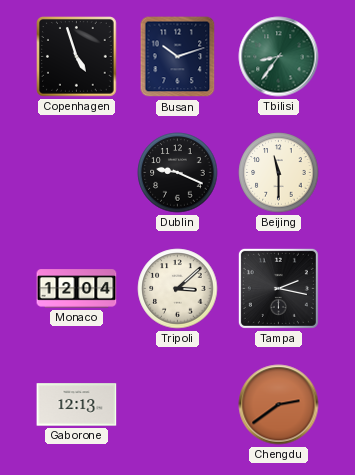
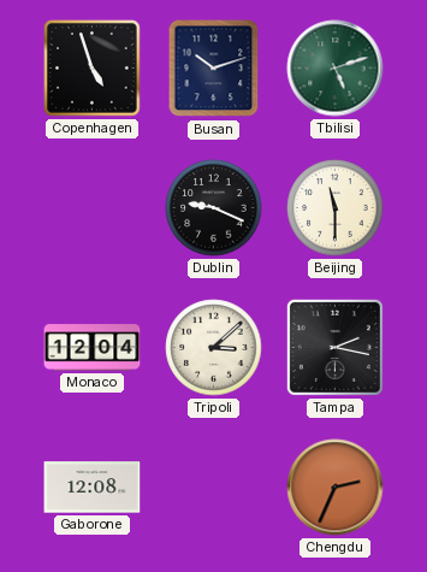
Tbilisi: 8:36 -> 5:12
Gaborone: 12:13 -> 12:08
Chengdu: 2:39 -> 2:34
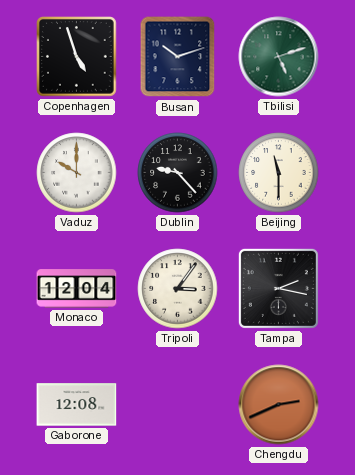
Vaduz: none -> 10:00
Dublin: 9:19 -> 9:23
Tripoli: 3:08 -> 3:06
Chengdu: 2:34 -> 2:41
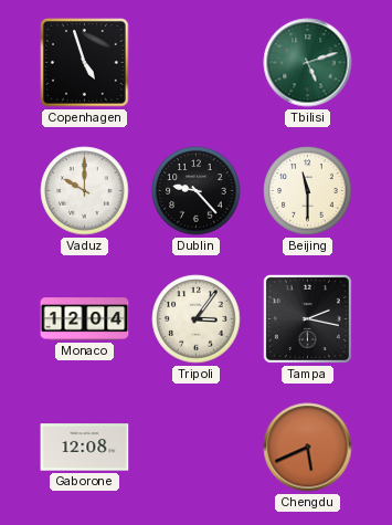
Busan: 10:12 -> none
Chengdu: 2:41 -> 5:41
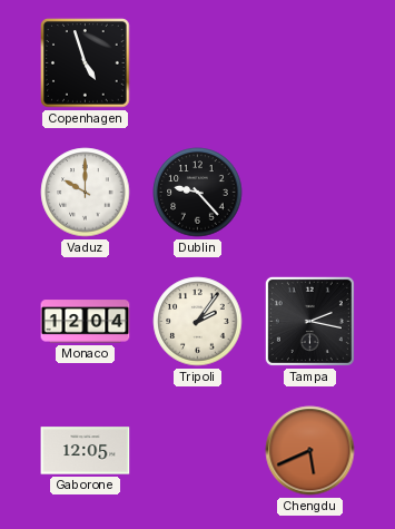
Tbilisi: 5:12 -> none
Beijing: 11:30 -> none
Tripoli: 3:06 -> 2:06
Gaborone: 12:08 -> 12:05
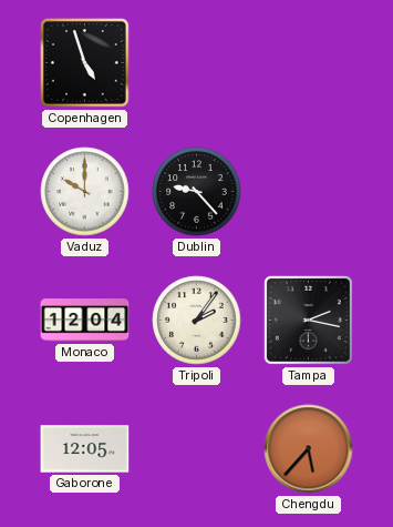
Chengdu: 5:41 -> 5:37
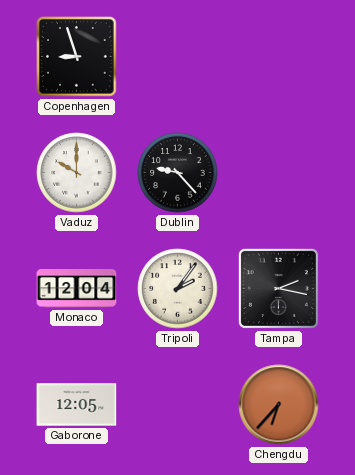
Copenhagen: 4:57 -> 8:57
Chengdu: 5:37 -> 6:37
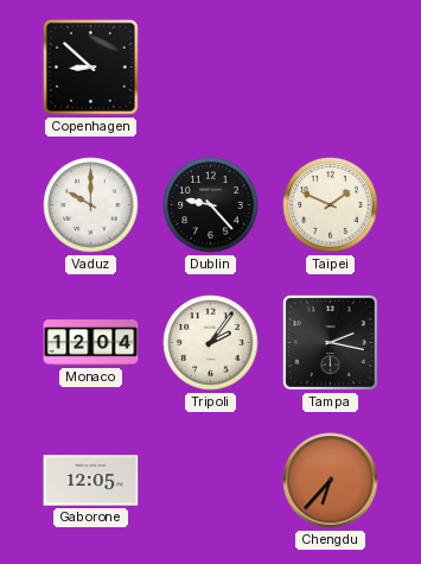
Copenhagen: 8:57 -> 8:52
Taipei: none -> 1:49
